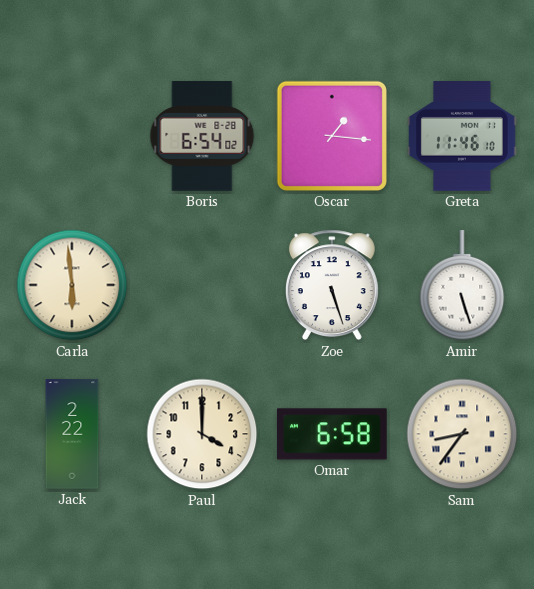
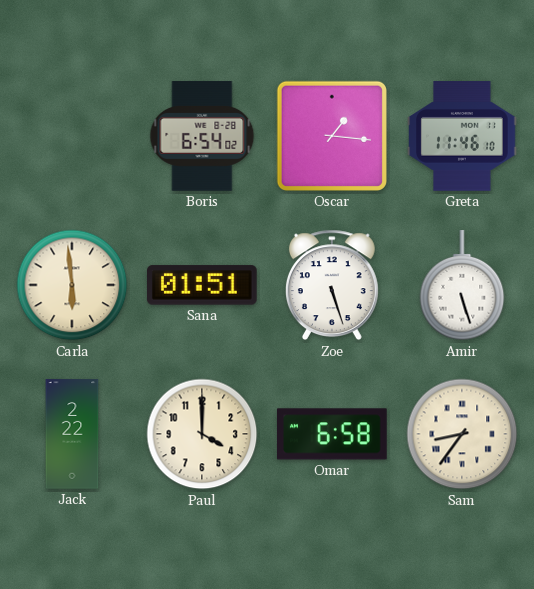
Sana: none -> 01:51
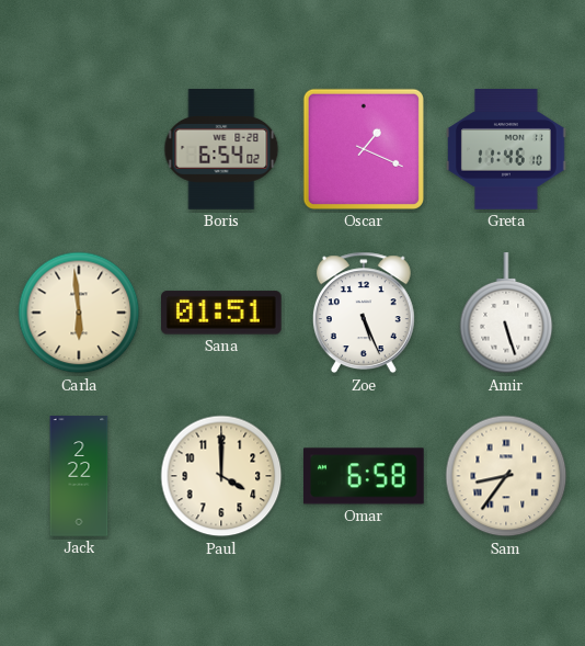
Oscar: 1:16 -> 1:19
Zoe: 5:27 -> 5:26
